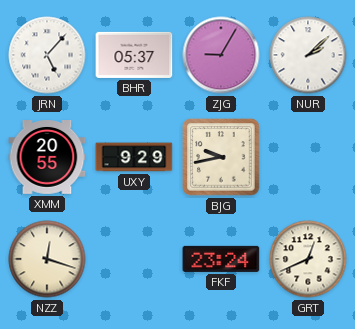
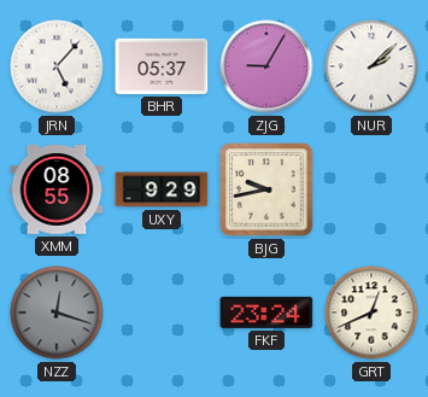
XMM: 20:55 -> 08:55
NZZ dial: cream -> grey
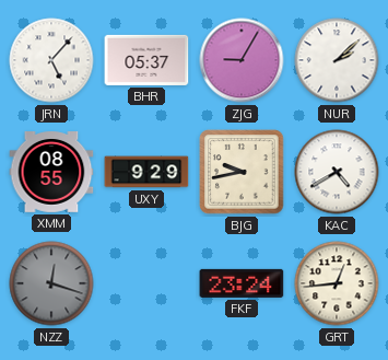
KAC: none -> 4:40
GRT: 12:41 -> 12:44
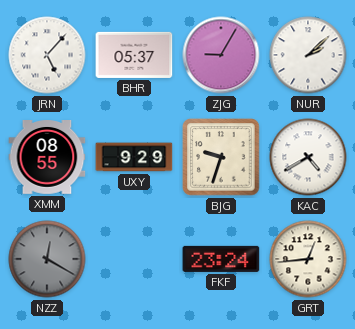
BJG: 9:43 -> 9:33
NZZ: 12:18 -> 12:20
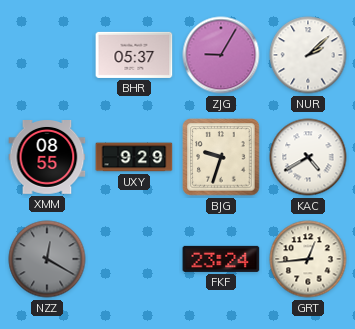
JRN: 5:07 -> none
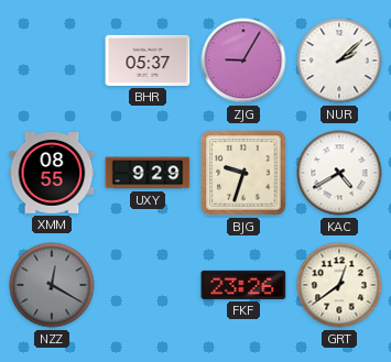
FKF: 23:24 -> 23:26
GRT: 12:44 -> 12:39
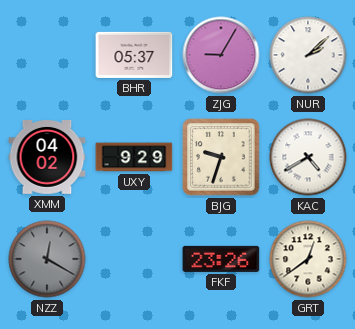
XMM: 08:55 -> 04:02
